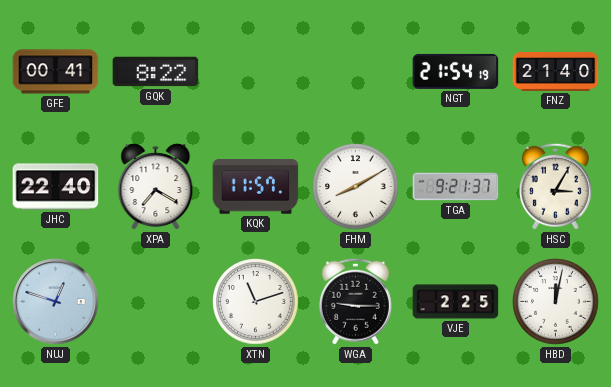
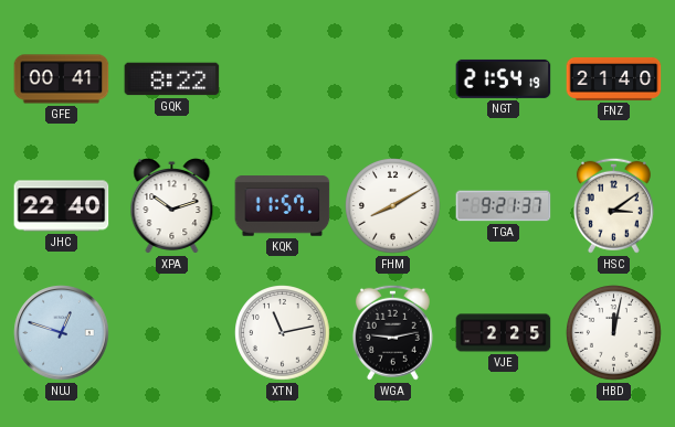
XPA: 7:20 -> 10:12
HSC: 3:05 -> 3:09
XTN: 11:12 -> 11:13
WGA: 9:15 -> 9:13
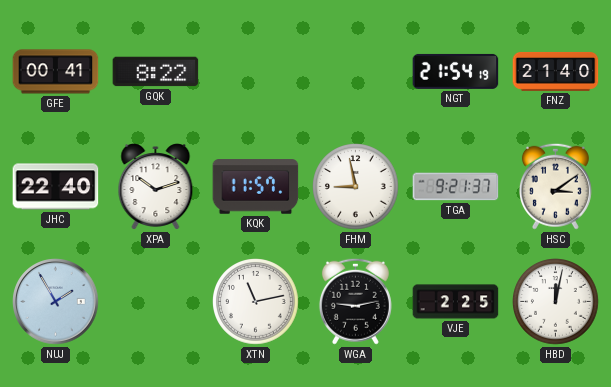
FHM: 8:10 -> 8:58
NUJ: 12:48 -> 1:55
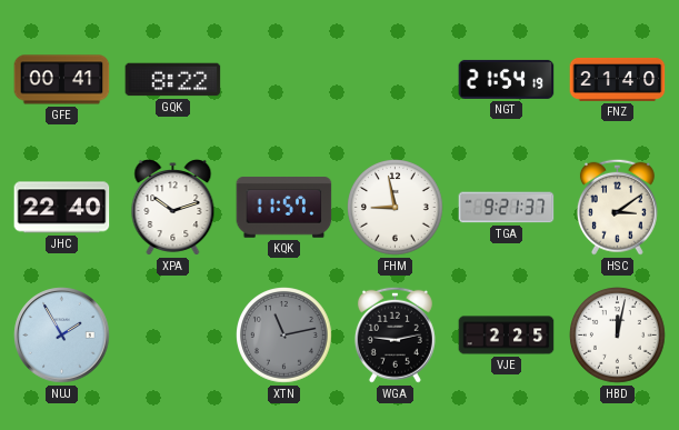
XTN dial: white -> grey
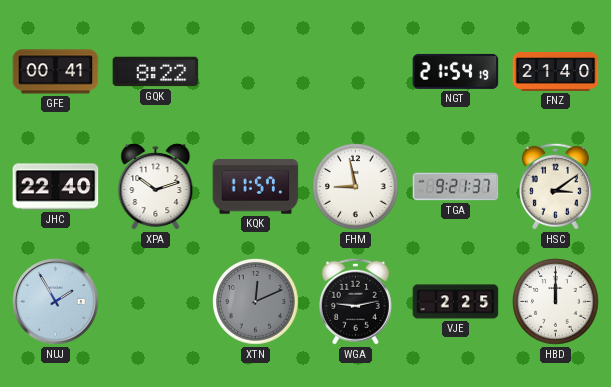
XTN: 11:13 -> 12:11
HBD: 12:02 -> 12:00
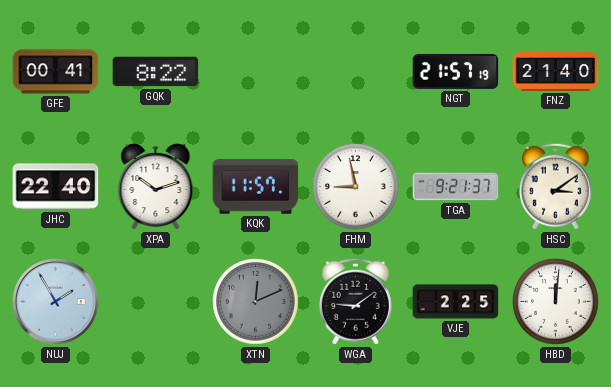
NGT: 21:54 -> 21:57
WGA: 9:13 -> 9:09
HBD: 12:00 -> 12:01
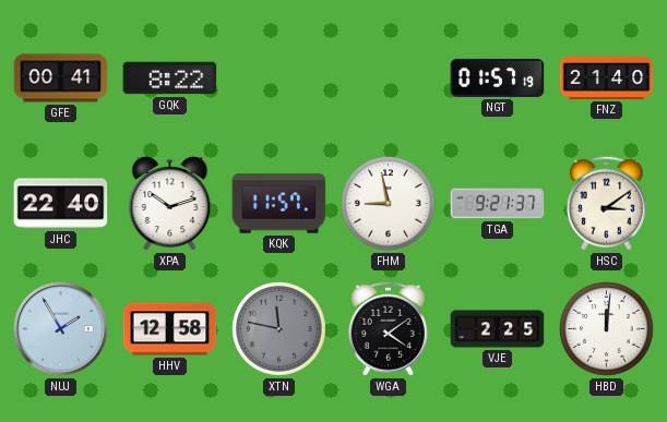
NGT: 21:57 -> 01:57
HHV: none -> 12:58
XTN: 12:11 -> 11:47
WGA: 9:09 -> 4:09
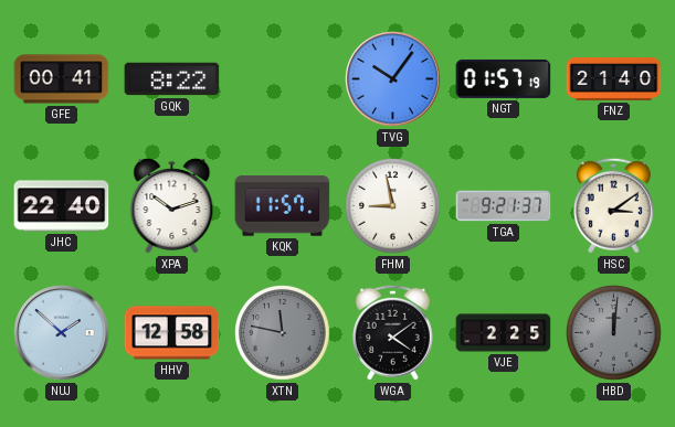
TVG: none -> 10:06
NUJ: 1:55 -> 1:52
HBD dial: white -> grey
